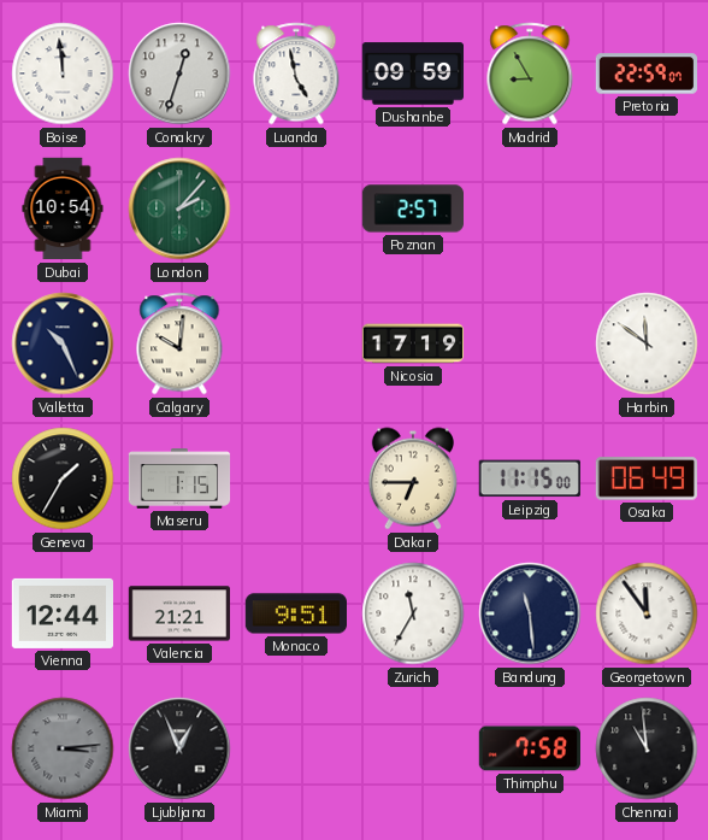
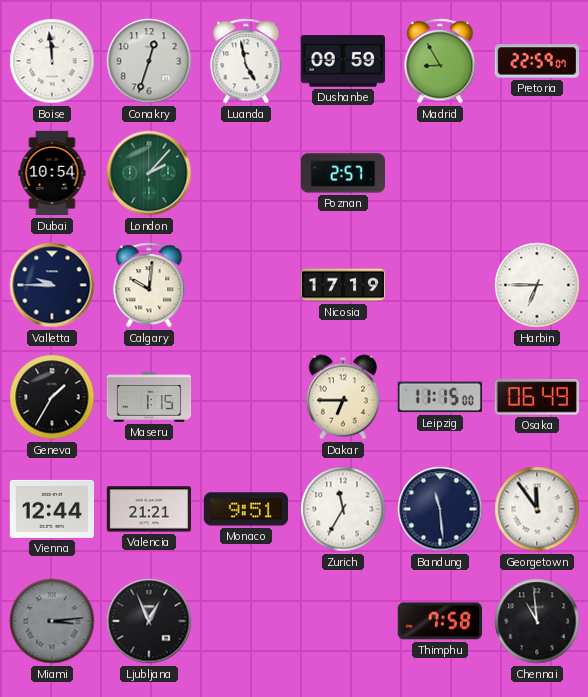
Valletta: 10:26 -> 9:45
Harbin: 11:51 -> 6:45
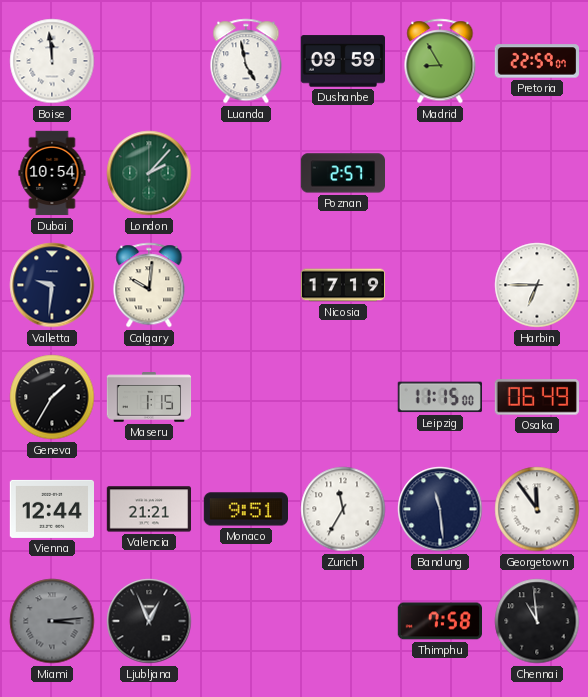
Conakry: 12:33 -> none
Valletta: 9:45 -> 9:31
Dakar: 6:45 -> none
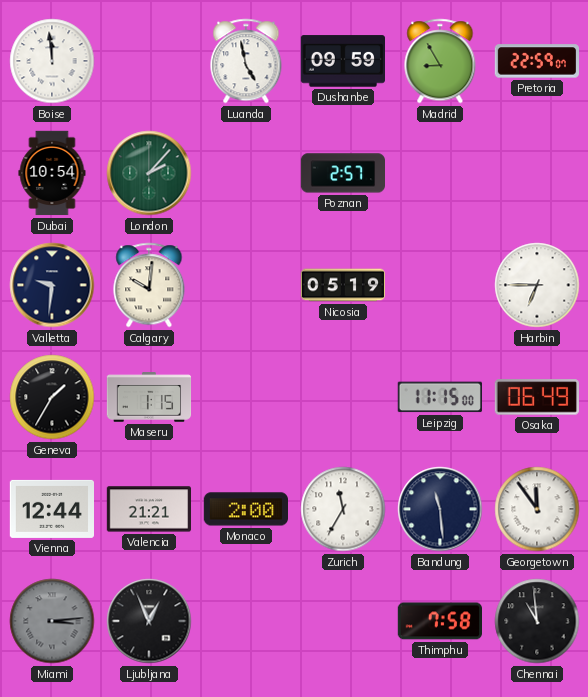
Nicosia: 17:19 -> 05:19
Monaco: 9:51 -> 2:00
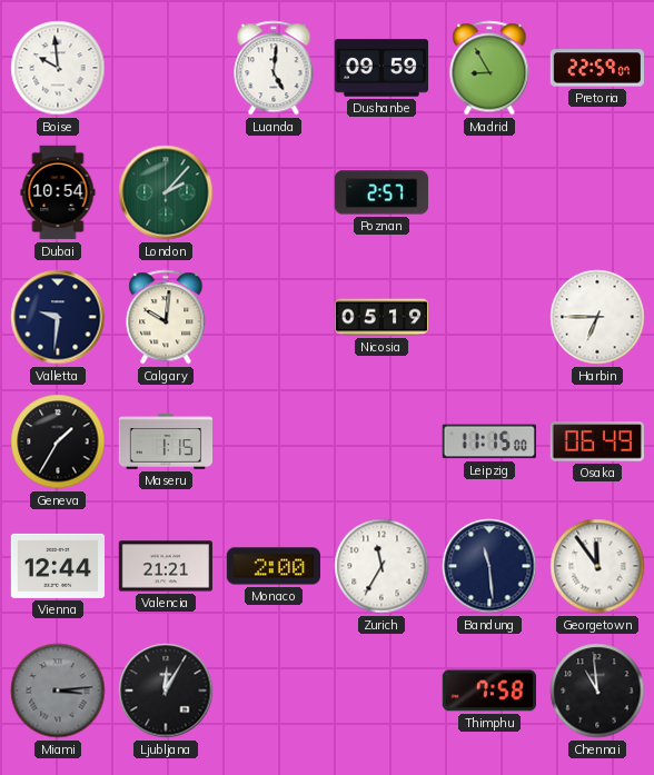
Boise: 11:59 -> 9:59
Luanda: 4:58 -> 5:01
Ljubljana: 12:56 -> 12:05
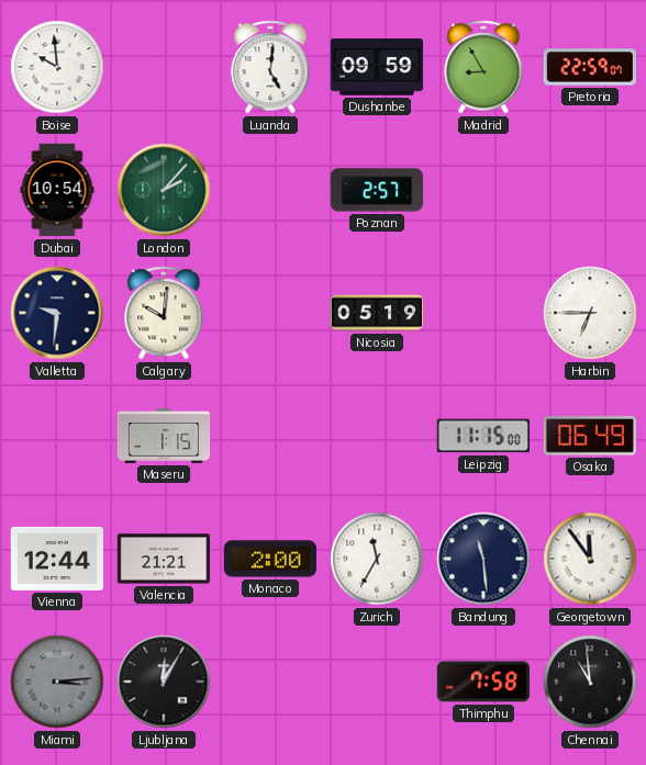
Geneva: 1:35 -> none
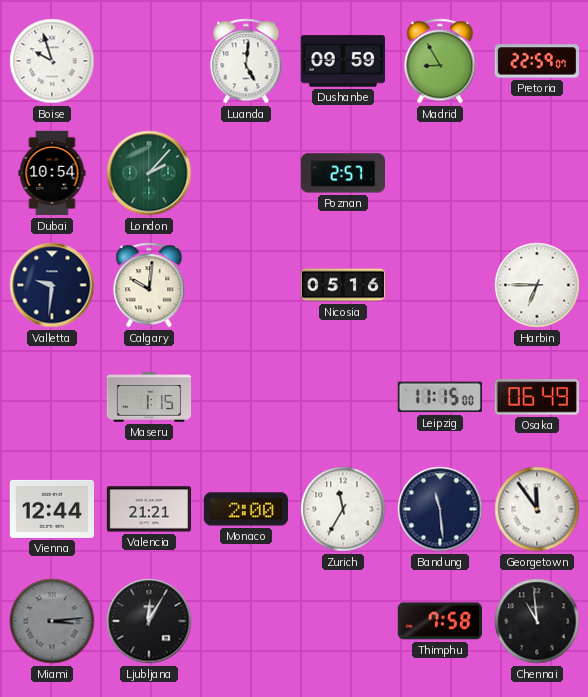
Boise: 9:59 -> 9:57
Nicosia: 05:19 -> 05:16
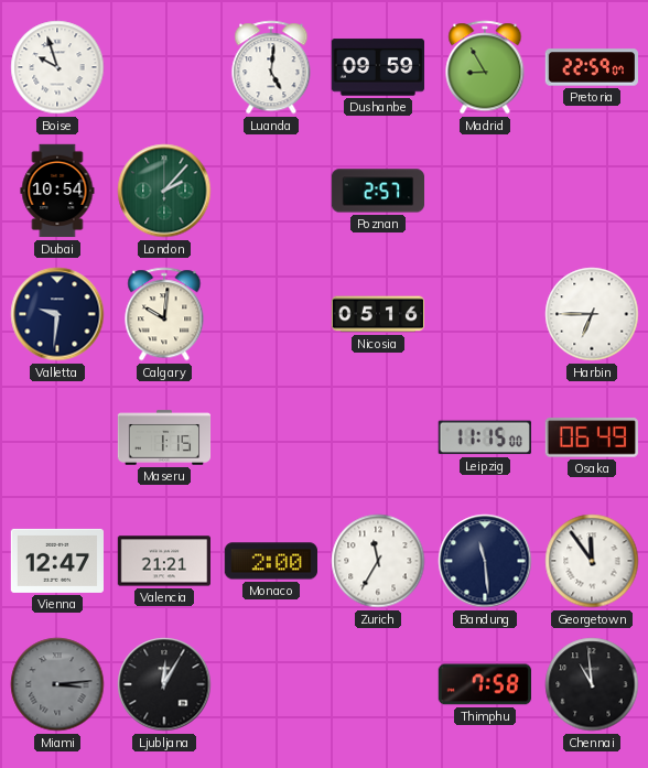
Vienna: 12:44 -> 12:47
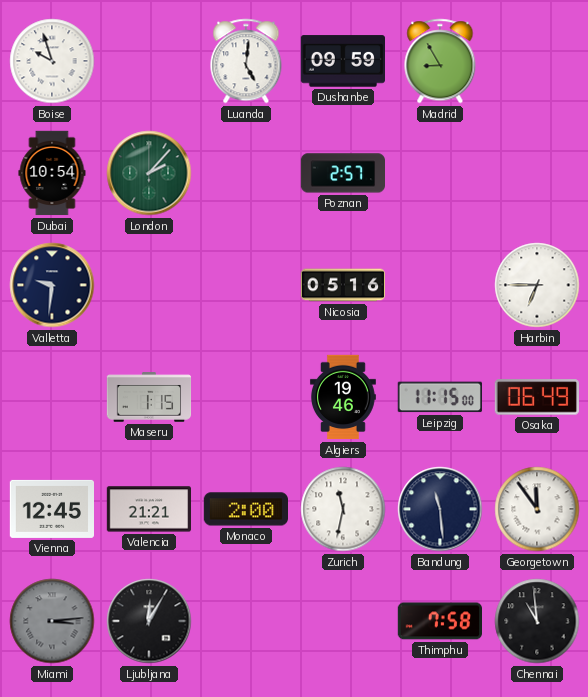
Pretoria: 22:59 -> none
Calgary: 10:01 -> none
Algiers: none -> 19:46
Vienna: 12:47 -> 12:45
Zurich: 11:35 -> 11:32
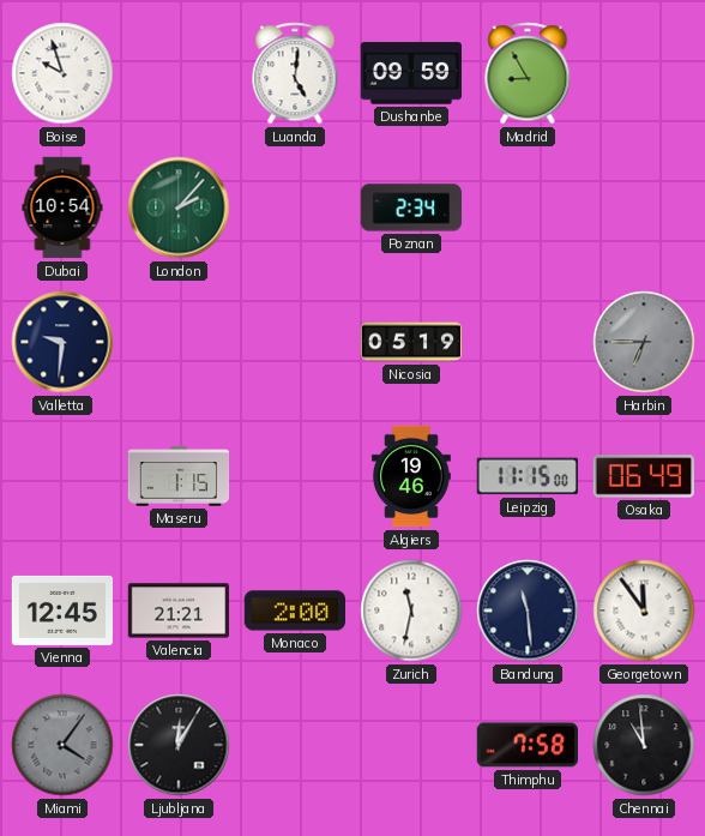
Poznan: 2:57 -> 2:34
Nicosia: 05:16 -> 05:19
Harbin dial: white -> grey
Miami: 3:14 -> 4:06
